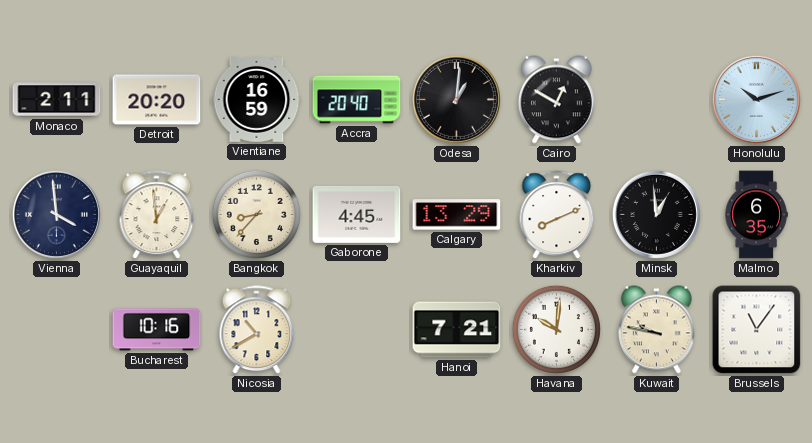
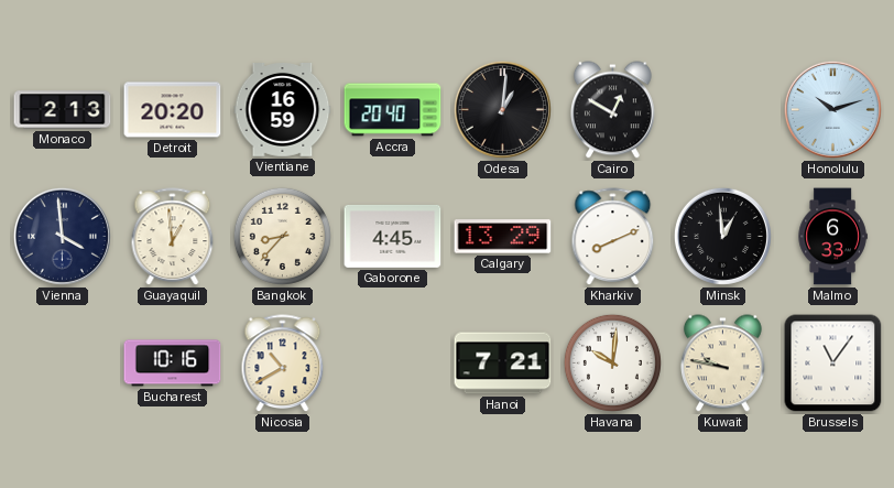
Monaco: 2:11 -> 2:13
Malmo: 6:35 -> 6:33
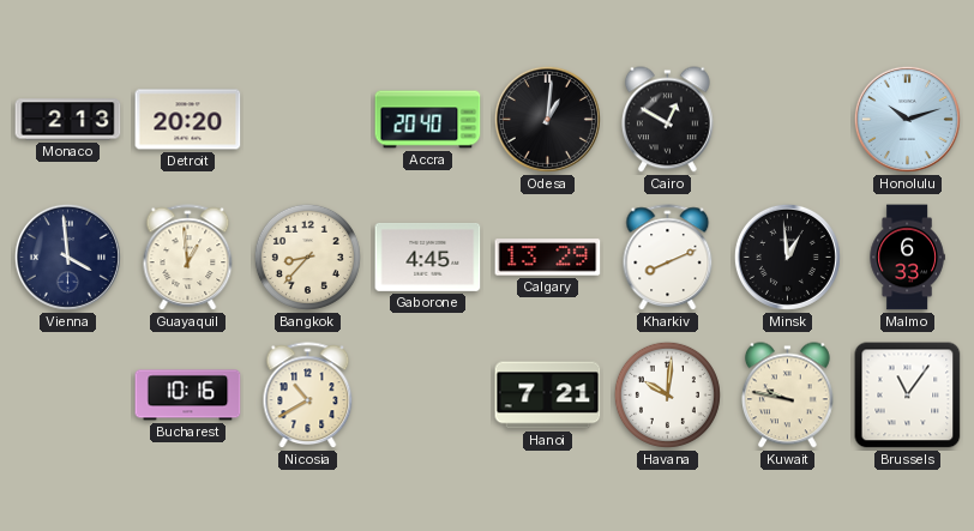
Vientiane: 16:59 -> none
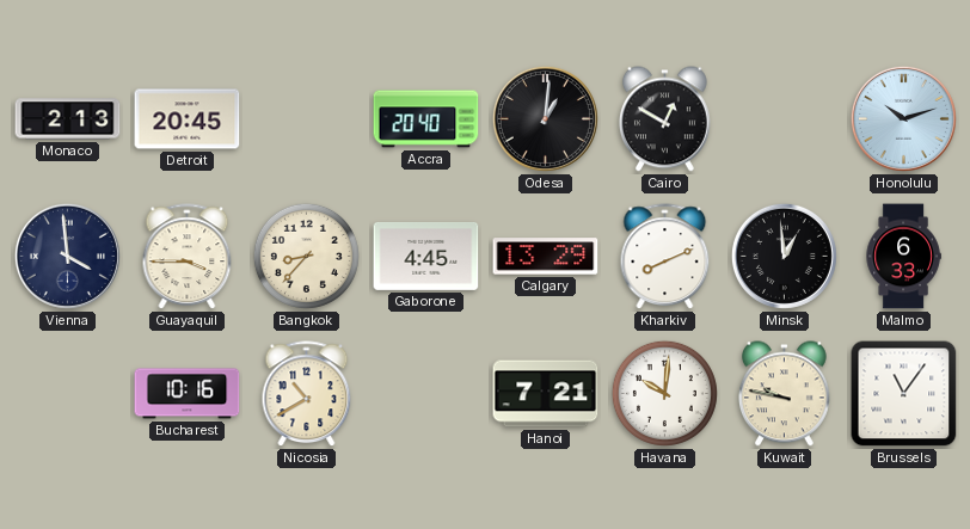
Detroit: 20:20 -> 20:45
Guayaquil: 12:59 -> 3:45
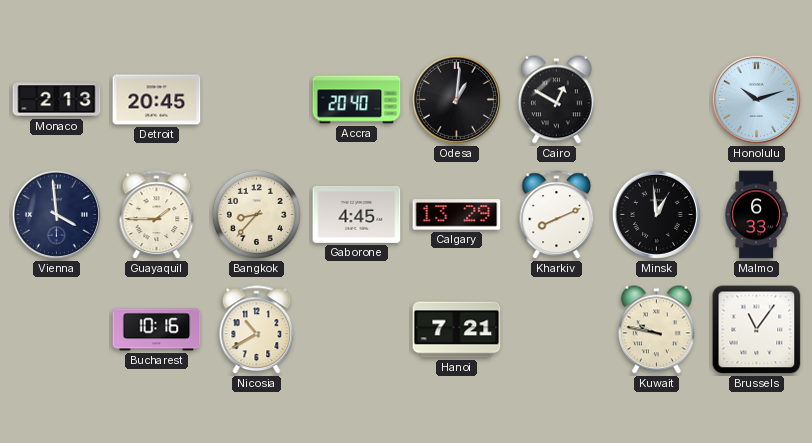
Guayaquil: 3:45 -> 1:45
Havana: 10:01 -> none
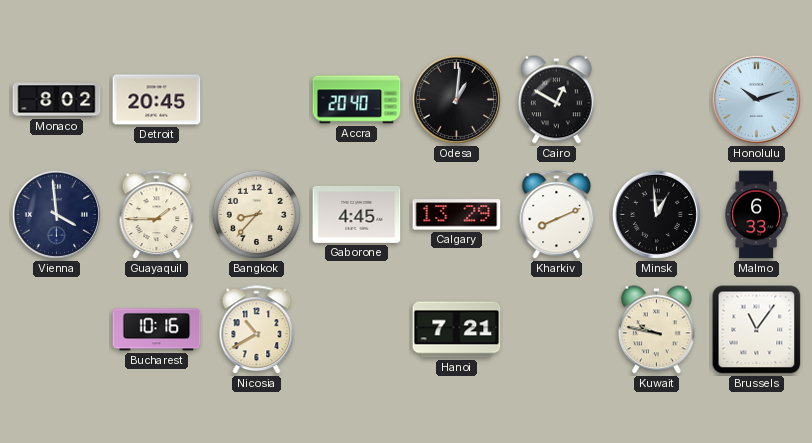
Monaco: 2:13 -> 8:02
